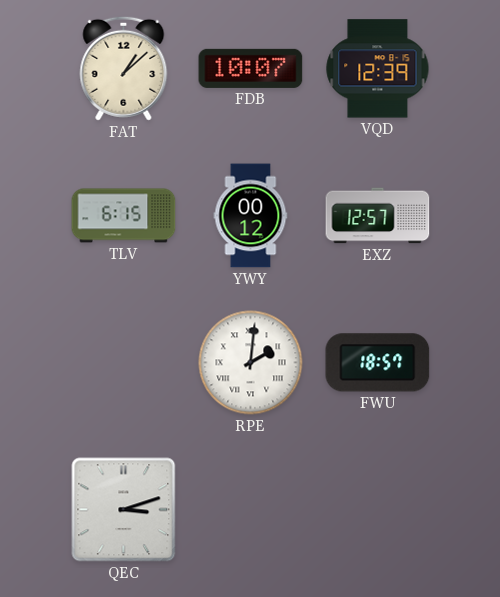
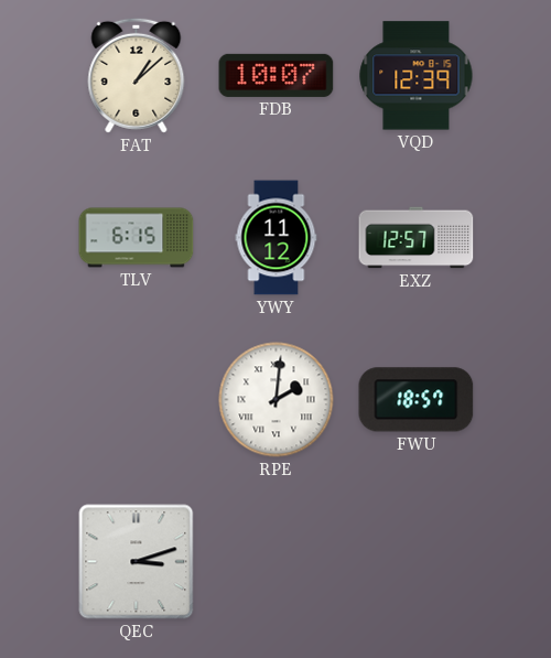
YWY: 00:12 -> 11:12
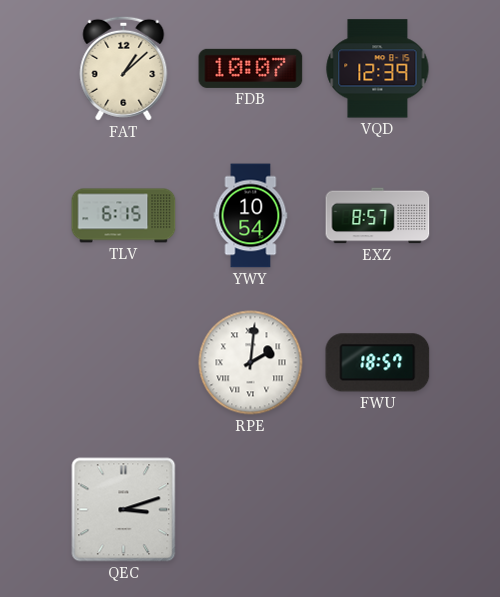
YWY: 11:12 -> 10:54
EXZ: 12:57 -> 8:57
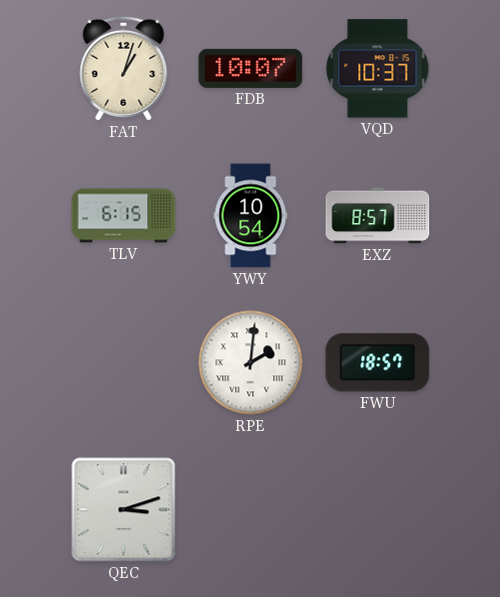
FAT: 1:08 -> 1:03
VQD: 12:39 -> 10:37
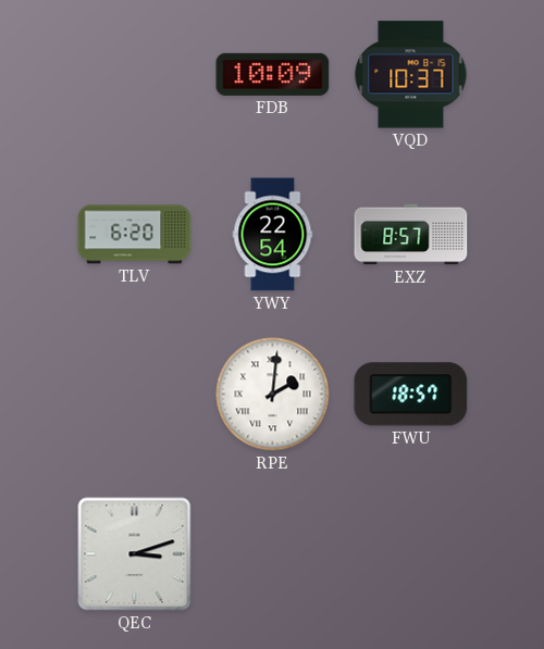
FAT: 1:03 -> none
FDB: 10:07 -> 10:09
TLV: 6:15 -> 6:20
YWY: 10:54 -> 22:54
